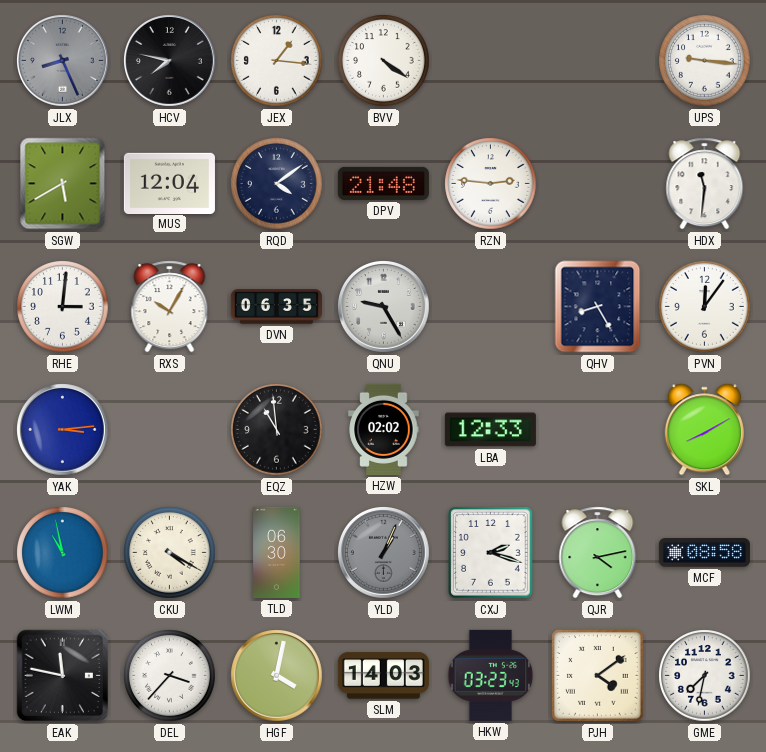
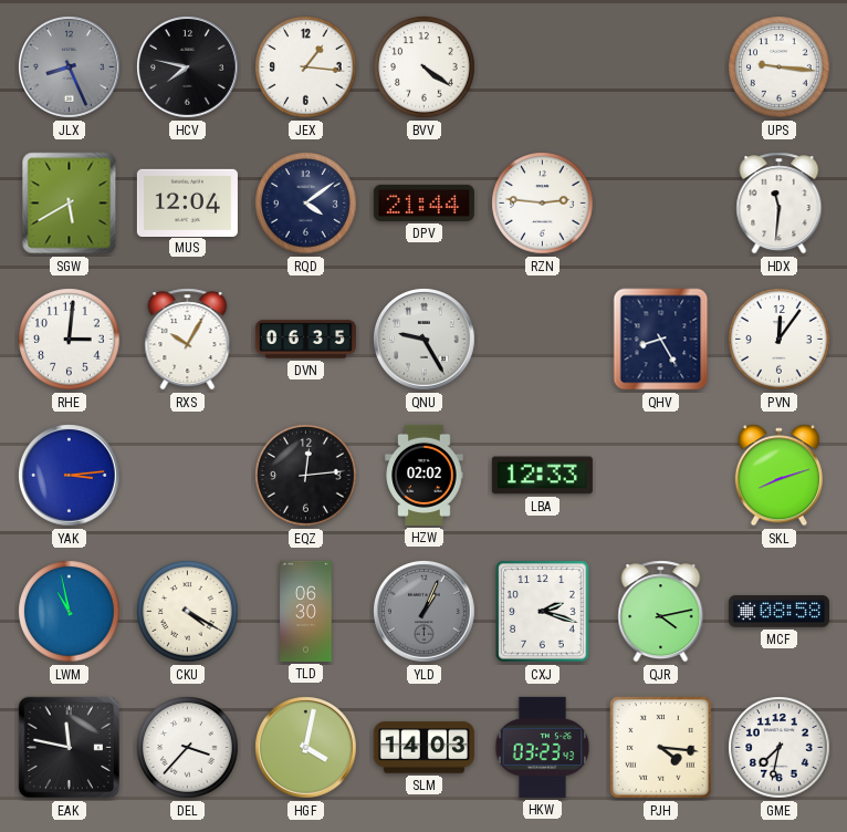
DPV: 21:48 -> 21:44
EQZ: 10:59 -> 12:14
SKL: 8:10 -> 8:12
PJH: 4:09 -> 4:16
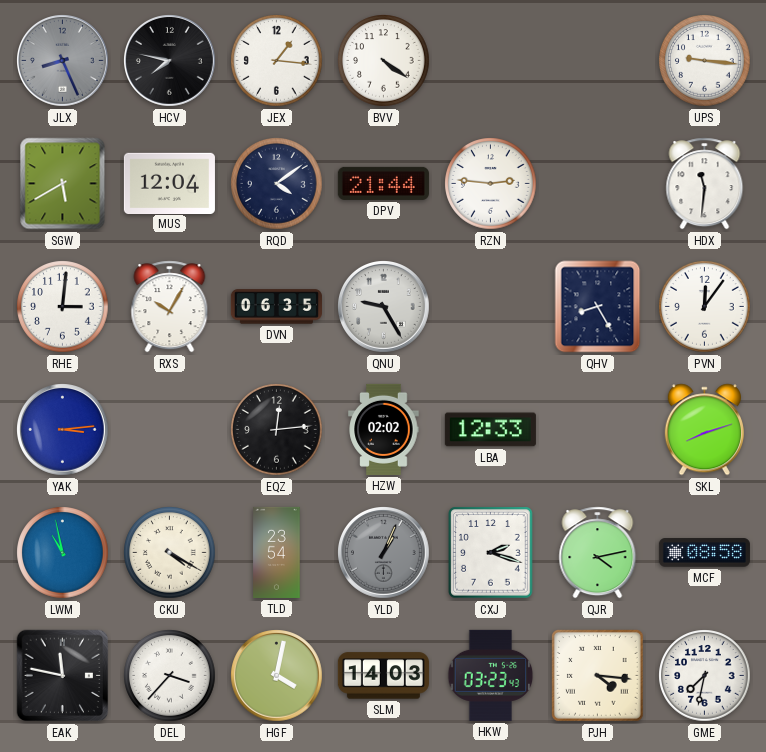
TLD: 06:30 -> 23:54
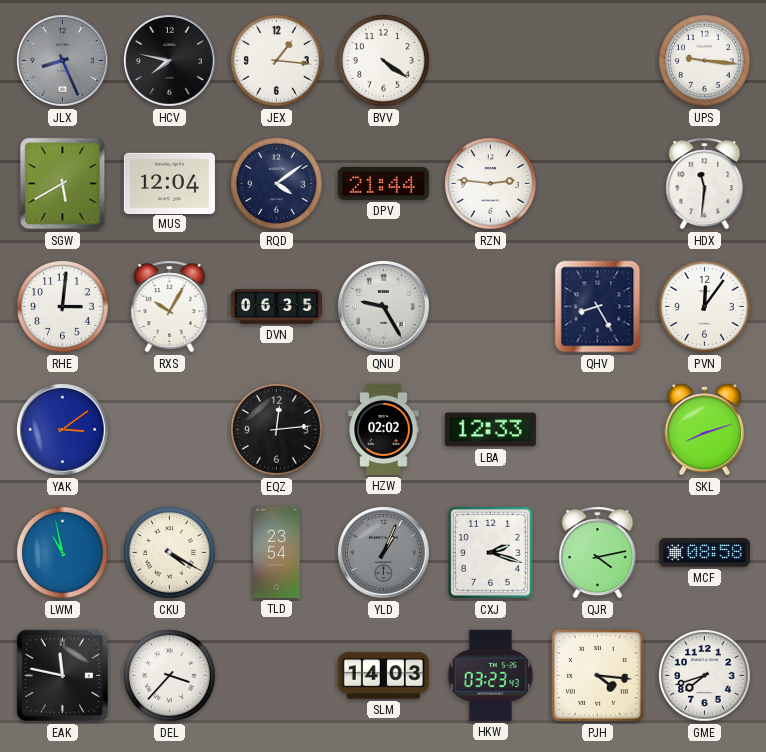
YAK: 3:14 -> 3:09
HGF: 4:02 -> none
GME: 7:32 -> 7:42
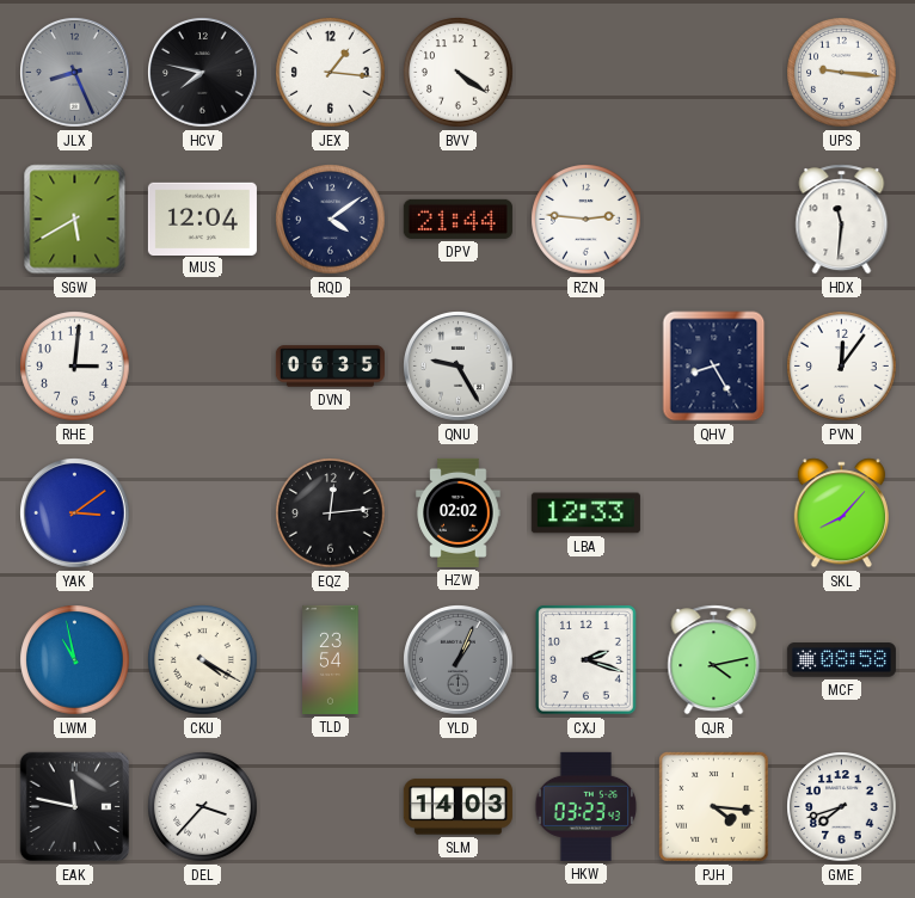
RXS: 10:05 -> none
SKL: 8:12 -> 8:07
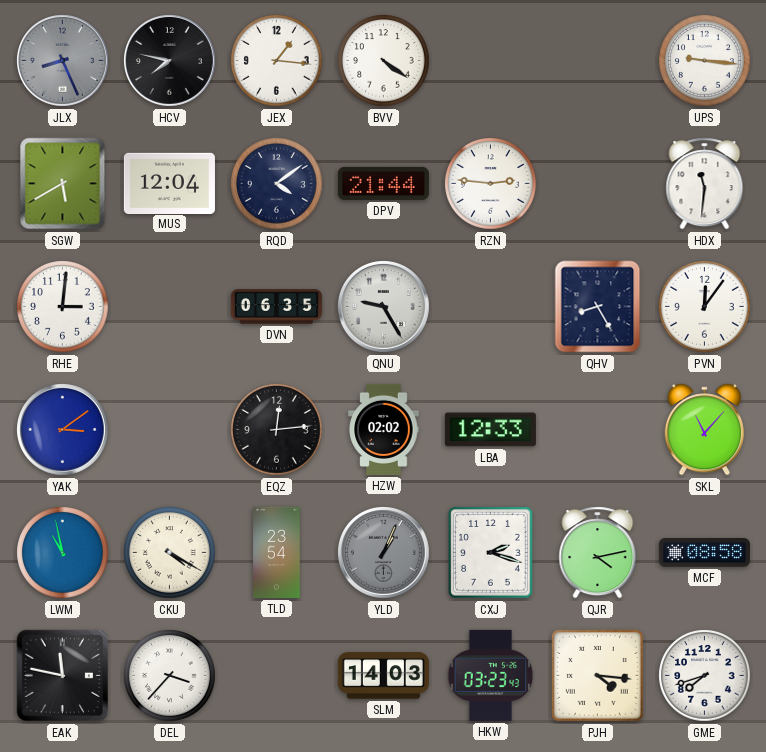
SKL: 8:07 -> 11:07
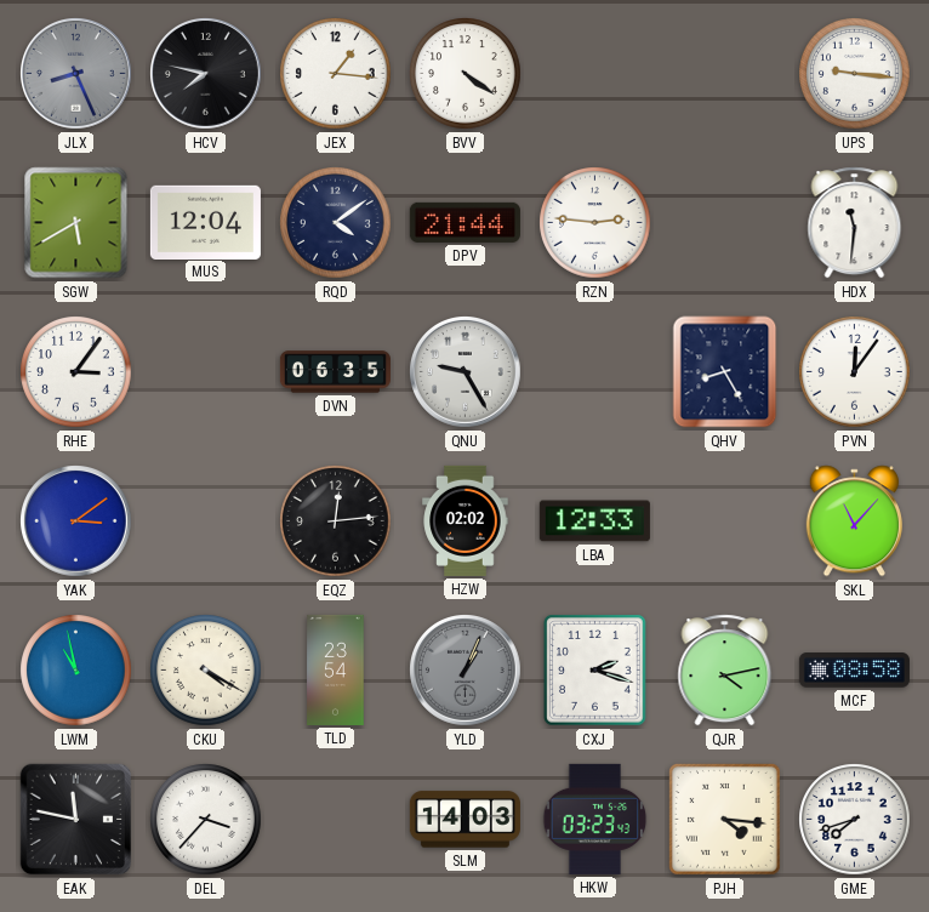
RHE: 3:01 -> 3:06
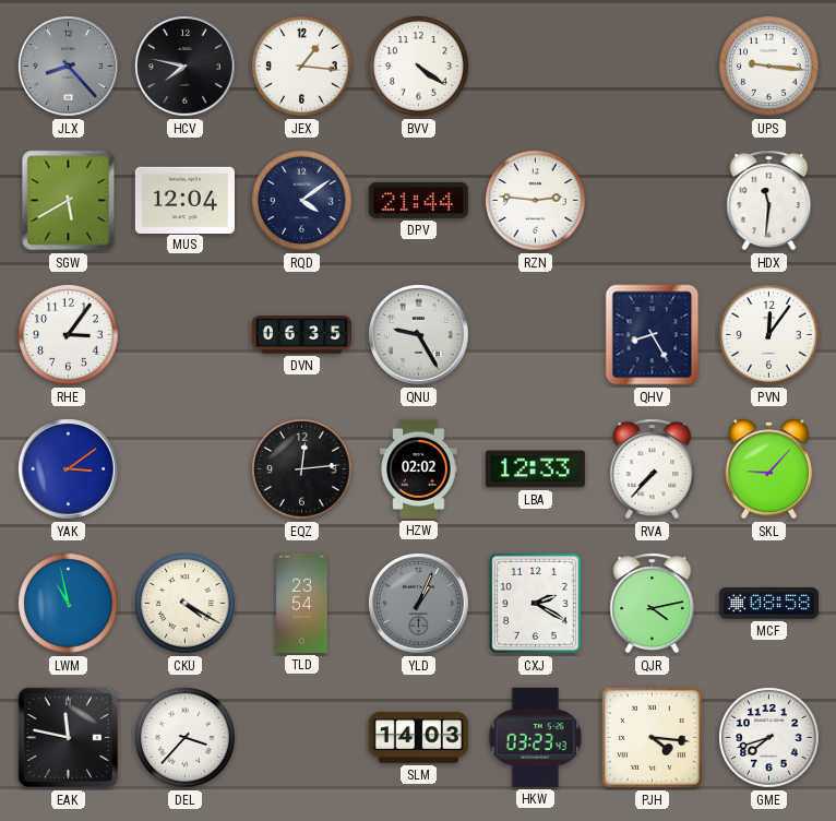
JLX: 8:26 -> 8:23
RVA: none -> 7:37
SKL: 11:07 -> 9:07
CXJ: 2:18 -> 2:20
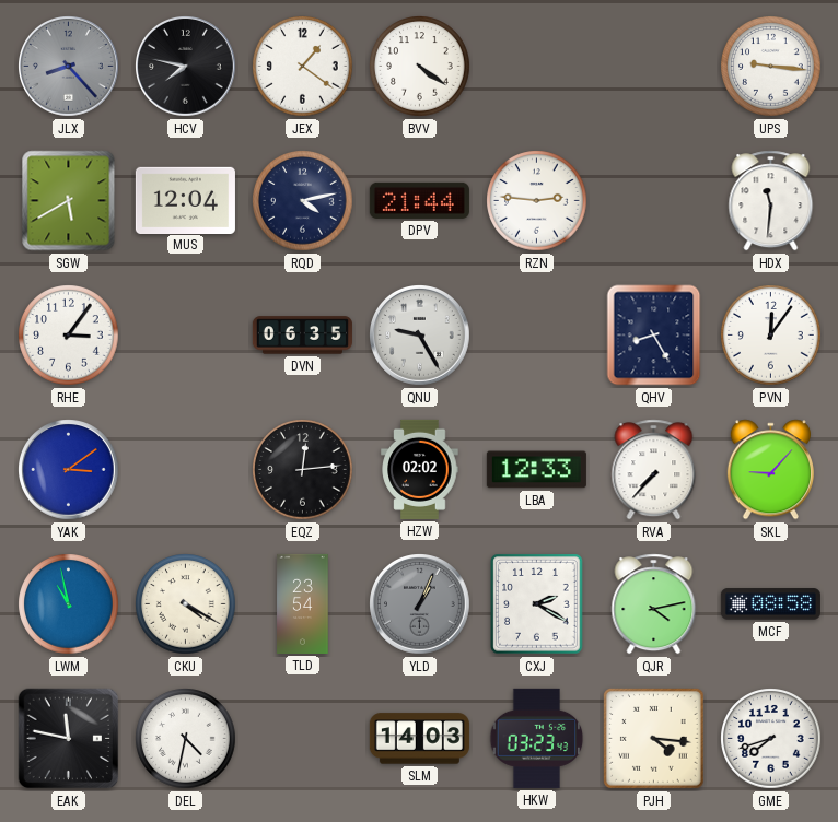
JEX: 1:16 -> 1:21
RQD: 4:09 -> 4:13
DEL: 3:37 -> 4:32
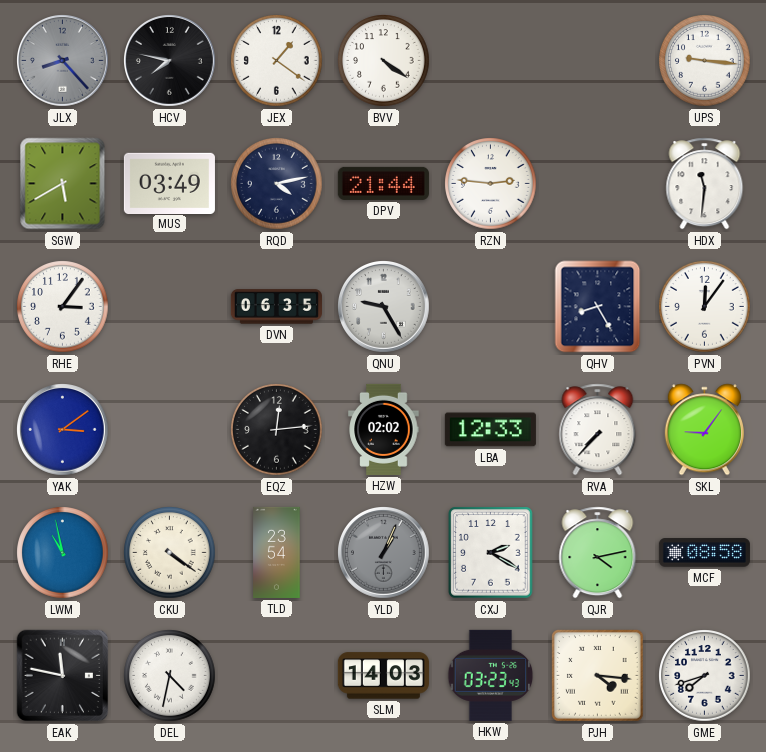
MUS: 12:04 -> 03:49
SKL: 9:07 -> 9:06
CKU: 4:20 -> 4:21
